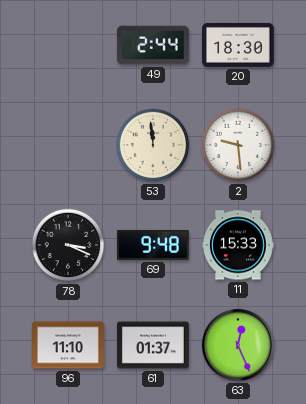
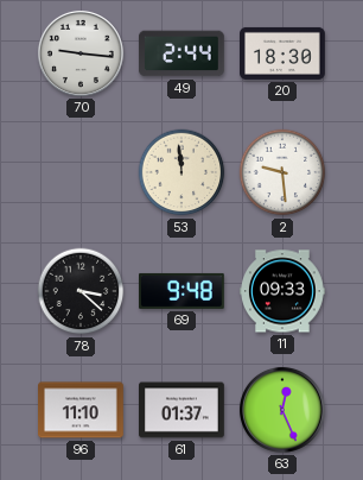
70: none -> 9:16
78: 3:19 -> 3:22
11: 15:33 -> 09:33
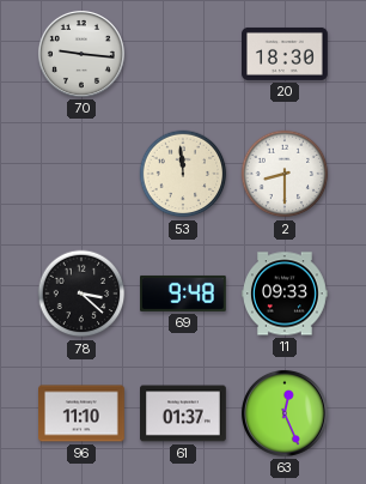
49: 2:44 -> none
2: 9:29 -> 8:30
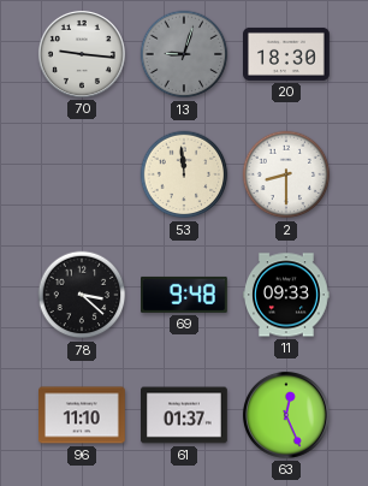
13: none -> 9:03
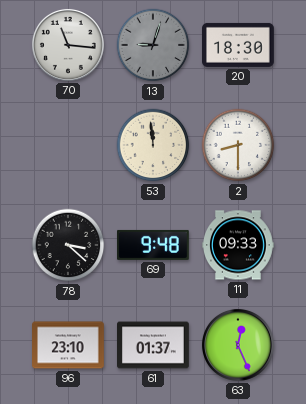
70: 9:16 -> 11:16
96: 11:10 -> 23:10
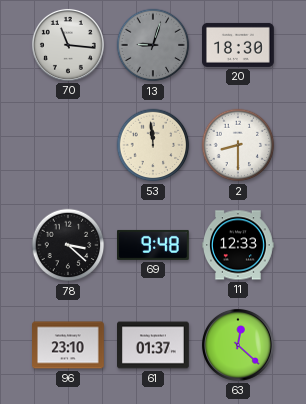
11: 09:33 -> 12:33
63: 12:26 -> 12:22
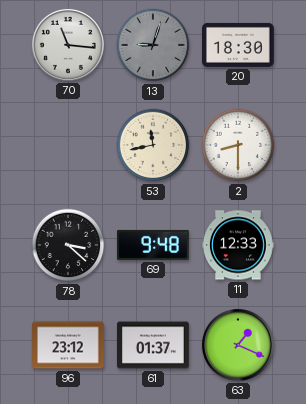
53: 11:59 -> 11:43
96: 23:10 -> 23:12
63: 12:22 -> 1:19
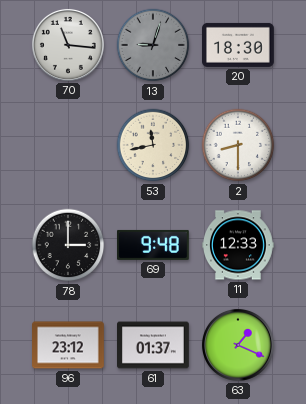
78: 3:22 -> 3:00
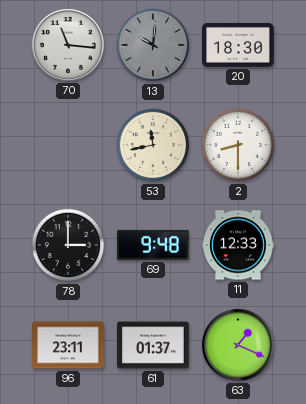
13: 9:03 -> 10:01
96: 23:12 -> 23:11
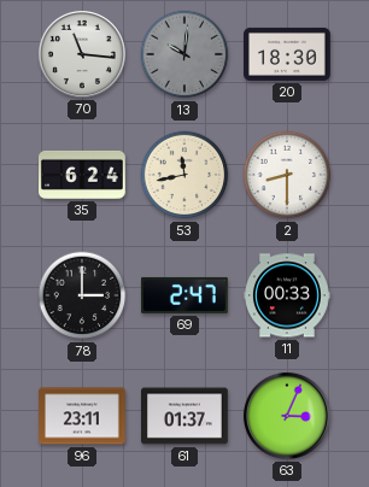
35: none -> 6:24
69: 9:48 -> 2:47
11: 12:33 -> 00:33
63: 1:19 -> 3:04
